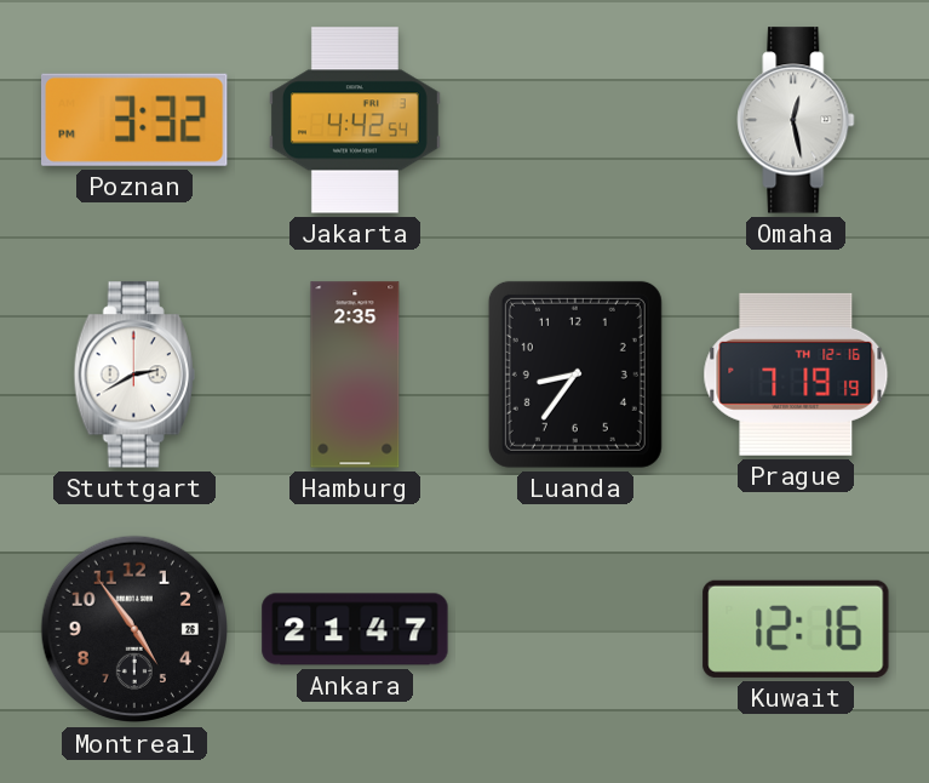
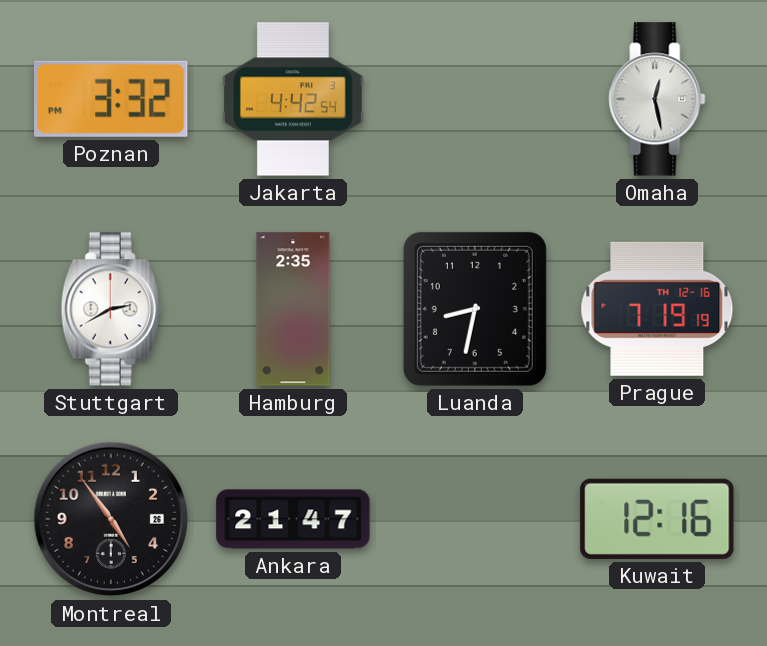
Luanda: 8:36 -> 8:32
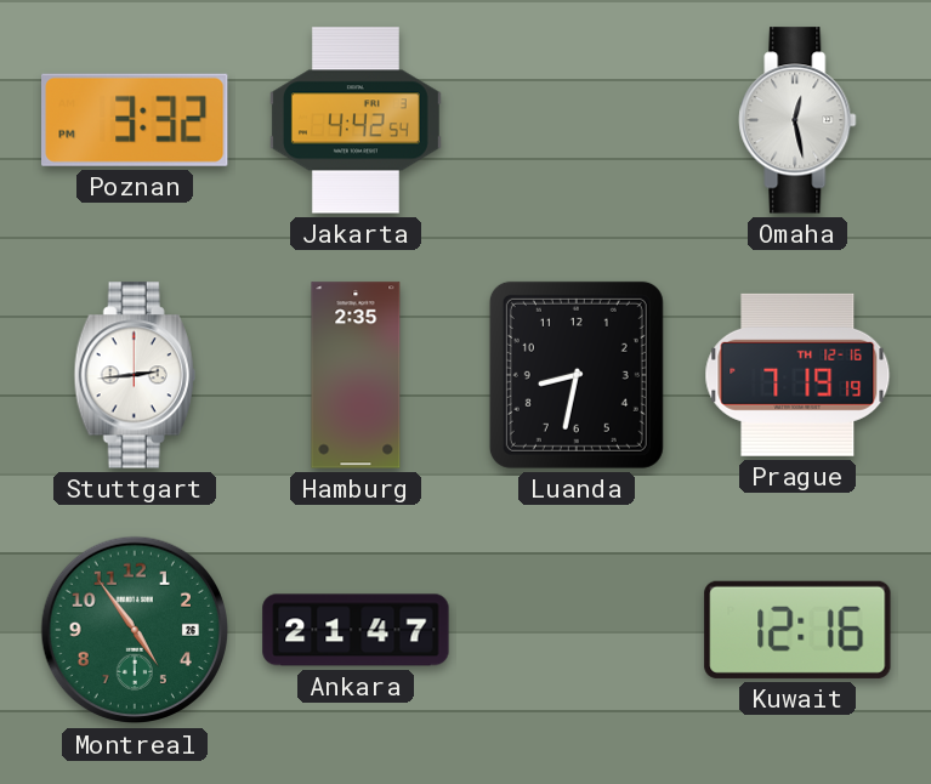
Stuttgart: 2:40 -> 2:44
Montreal dial: black -> green
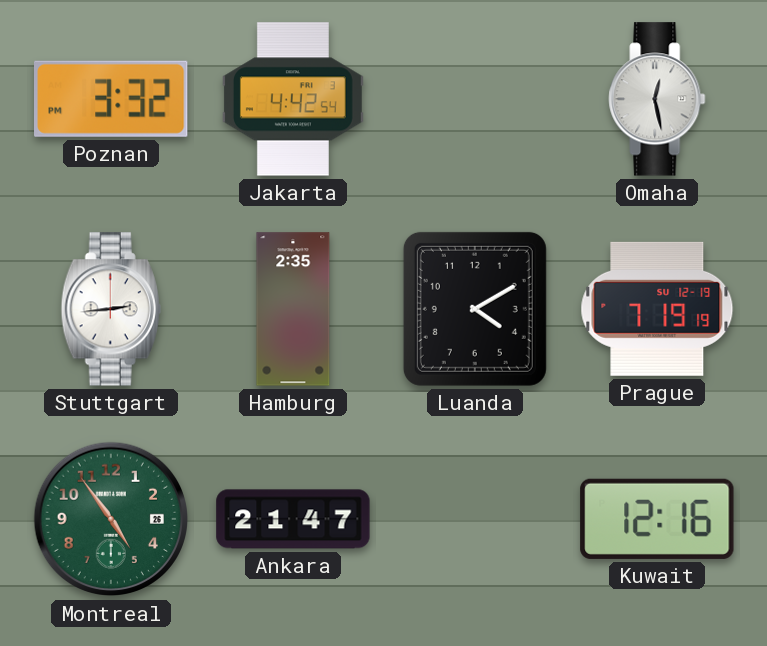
Luanda: 8:32 -> 4:10
Prague date: TH 12-16 -> SU 12-19
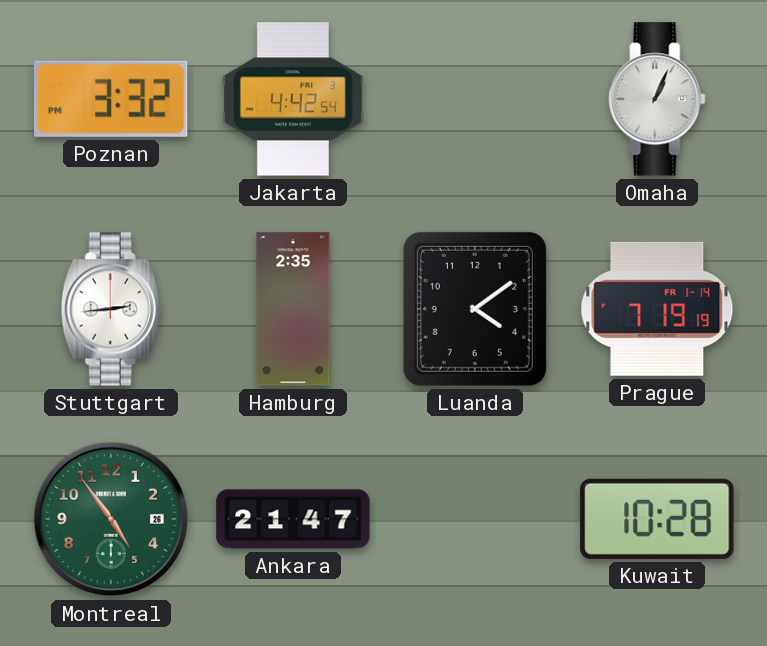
Omaha: 12:28 -> 1:04
Luanda: 4:10 -> 4:09
Prague date: SU 12-19 -> FR 1-14
Kuwait: 12:16 -> 10:28
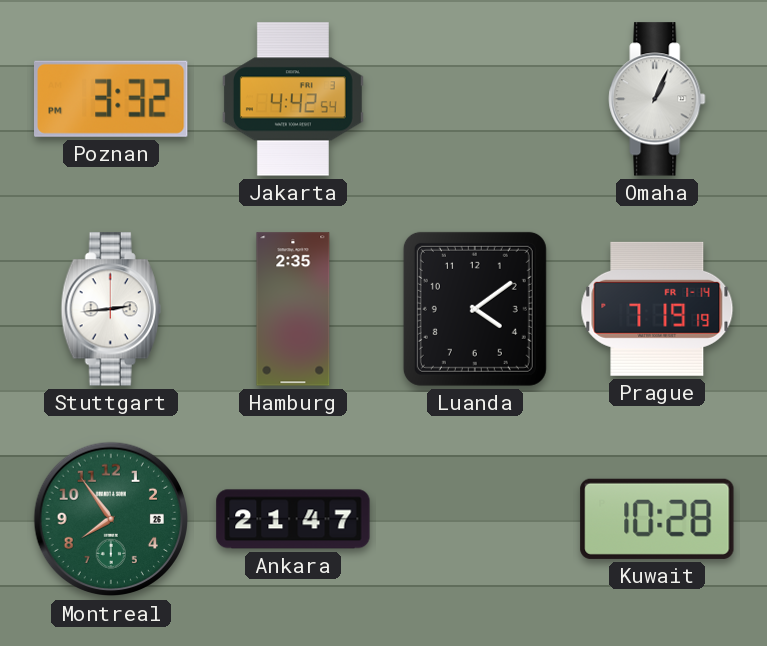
Montreal: 4:54 -> 7:54
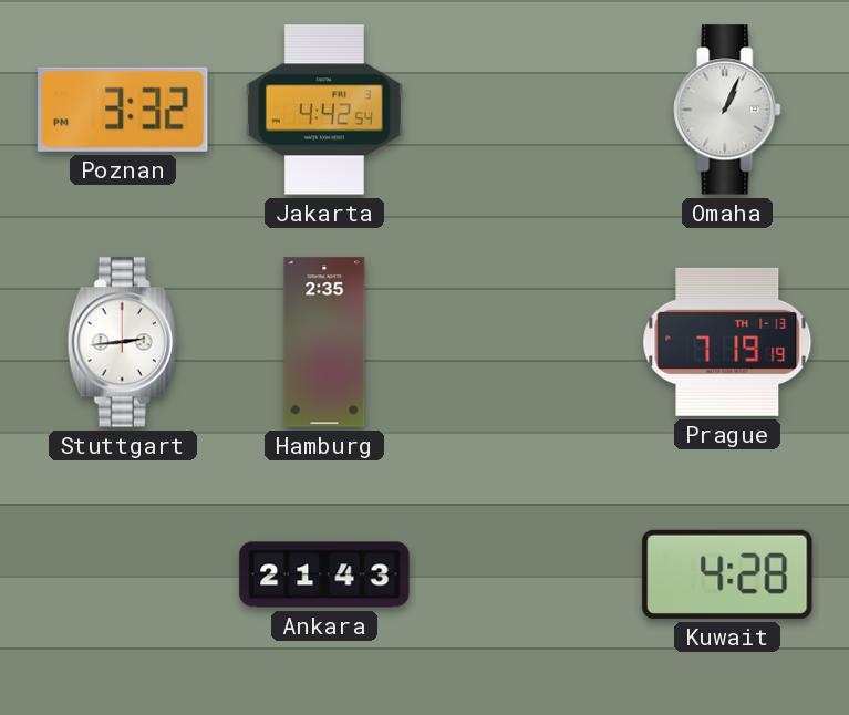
Luanda: 4:09 -> none
Prague date: FR 1-14 -> TH 1-13
Montreal: 7:54 -> none
Ankara: 21:47 -> 21:43
Kuwait: 10:28 -> 4:28
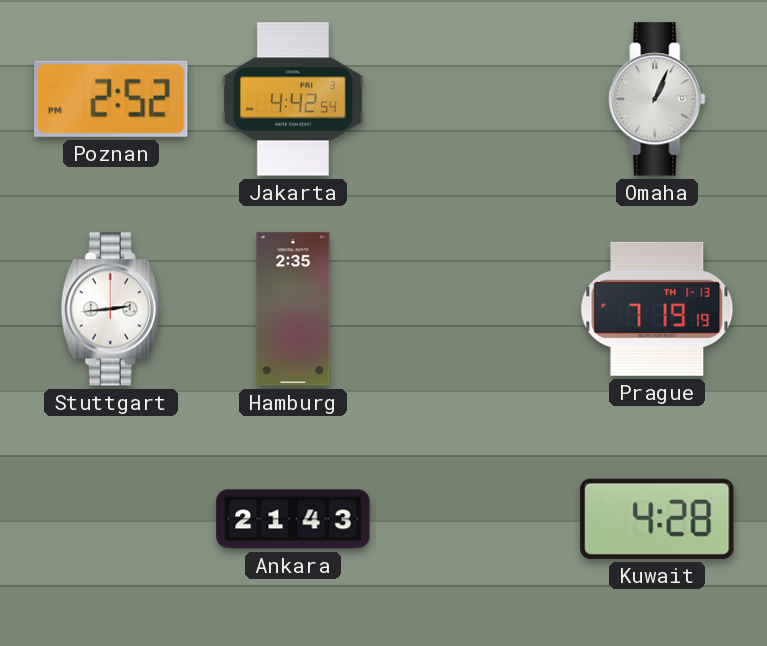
Poznan: 3:32 -> 2:52
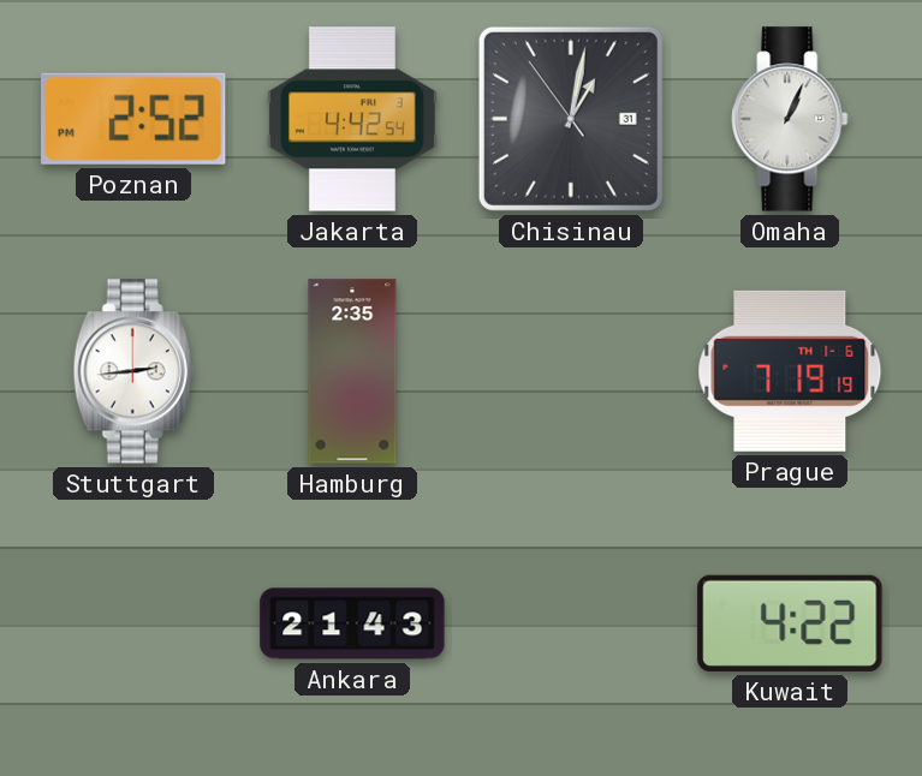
Chisinau: none -> 1:01
Prague date: TH 1-13 -> TH 1-6
Kuwait: 4:28 -> 4:22
